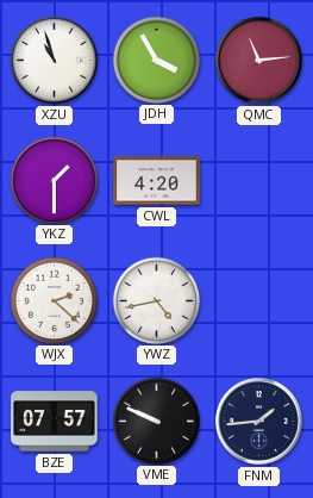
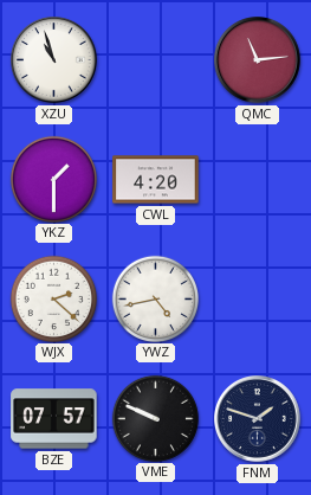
JDH: 3:55 -> none
FNM: 1:44 -> 1:48
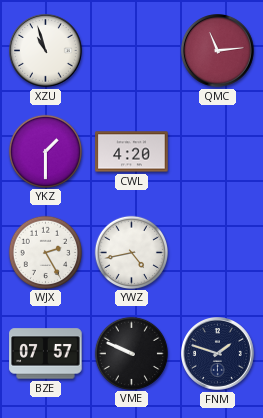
WJX: 2:22 -> 2:25
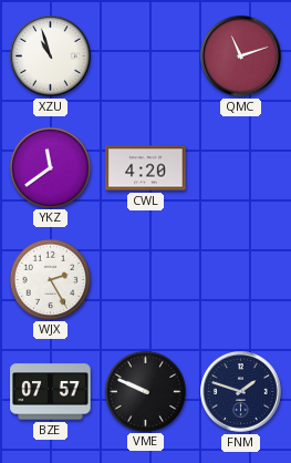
QMC: 11:14 -> 11:12
YKZ: 1:30 -> 11:39
YWZ: 4:43 -> none
